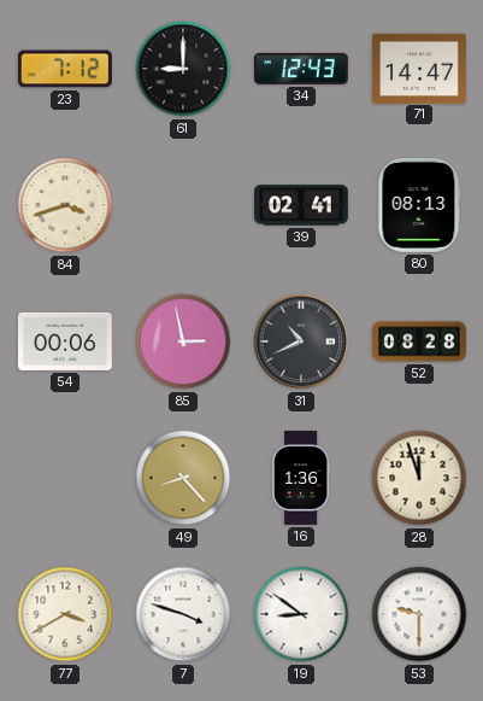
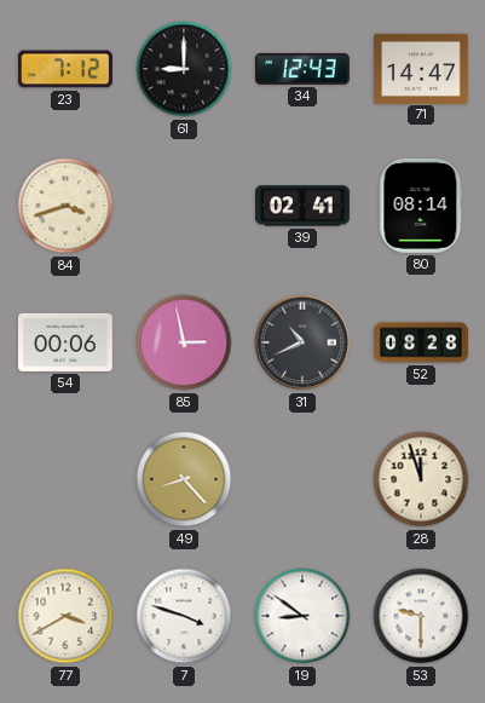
80: 08:13 -> 08:14
16: 1:36 -> none
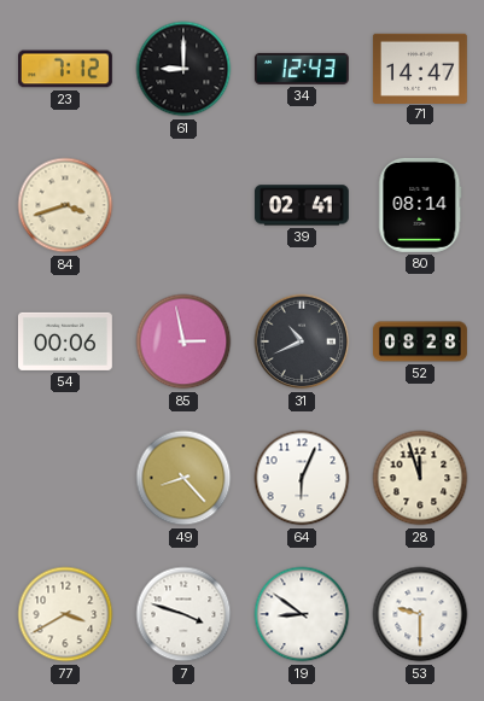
64: none -> 6:04
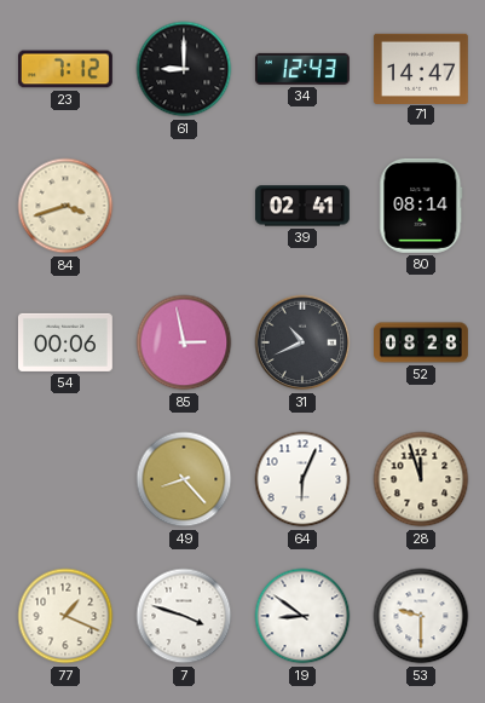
77: 3:40 -> 1:19
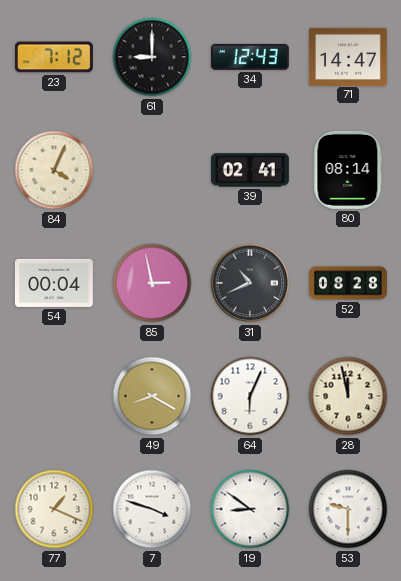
84: 3:42 -> 4:04
54: 00:06 -> 00:04
49: 8:23 -> 8:20
28: 11:57 -> 11:58
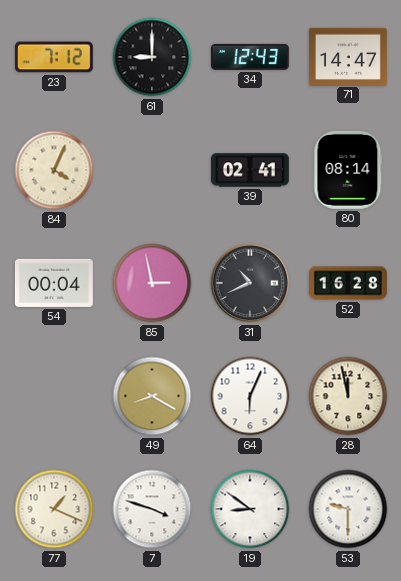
52: 08:28 -> 16:28
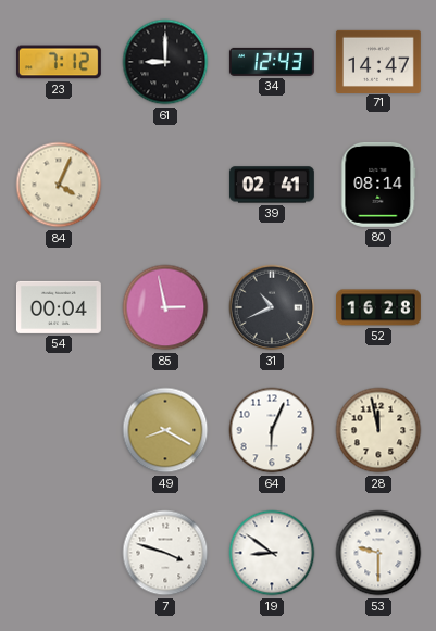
77: 1:19 -> none
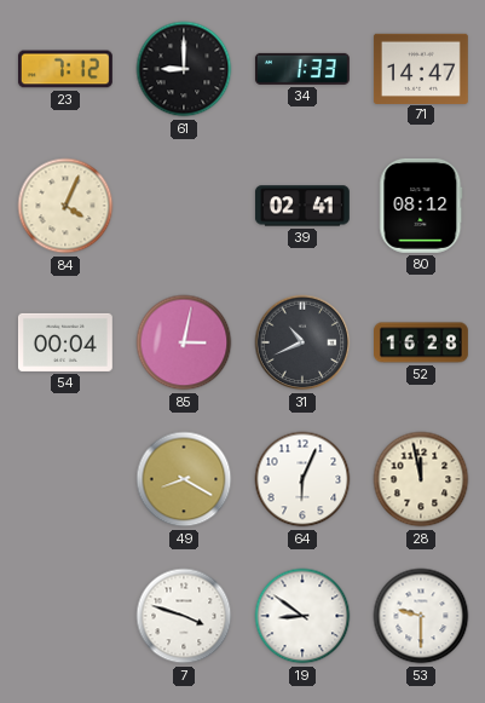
34: 12:43 -> 1:33
80: 08:14 -> 08:12
85: 2:58 -> 3:02
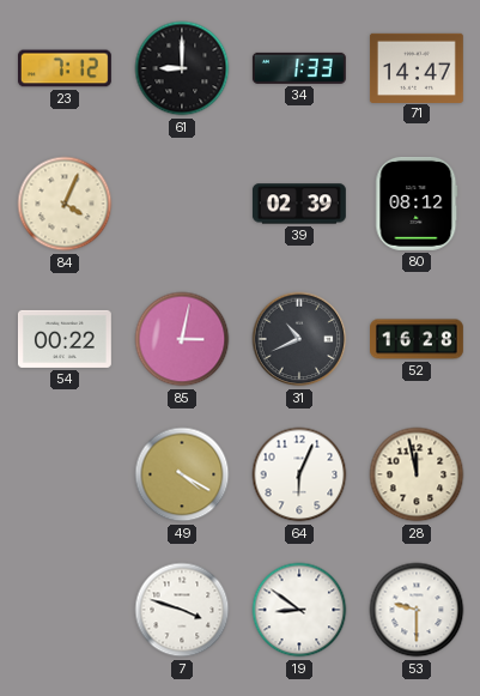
39: 02:41 -> 02:39
54: 00:04 -> 00:22
49: 8:20 -> 4:20
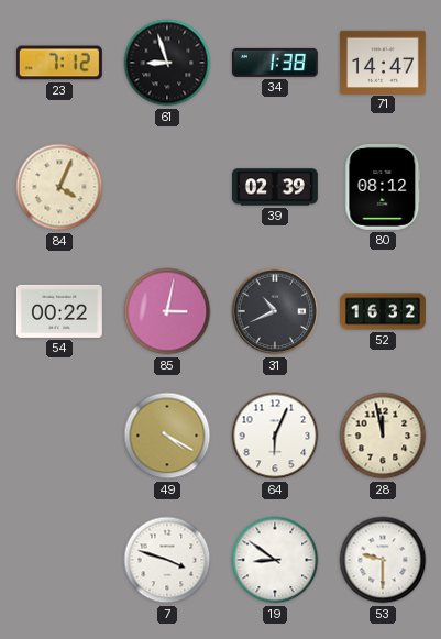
61: 9:00 -> 8:57
34: 1:33 -> 1:38
52: 16:28 -> 16:32
